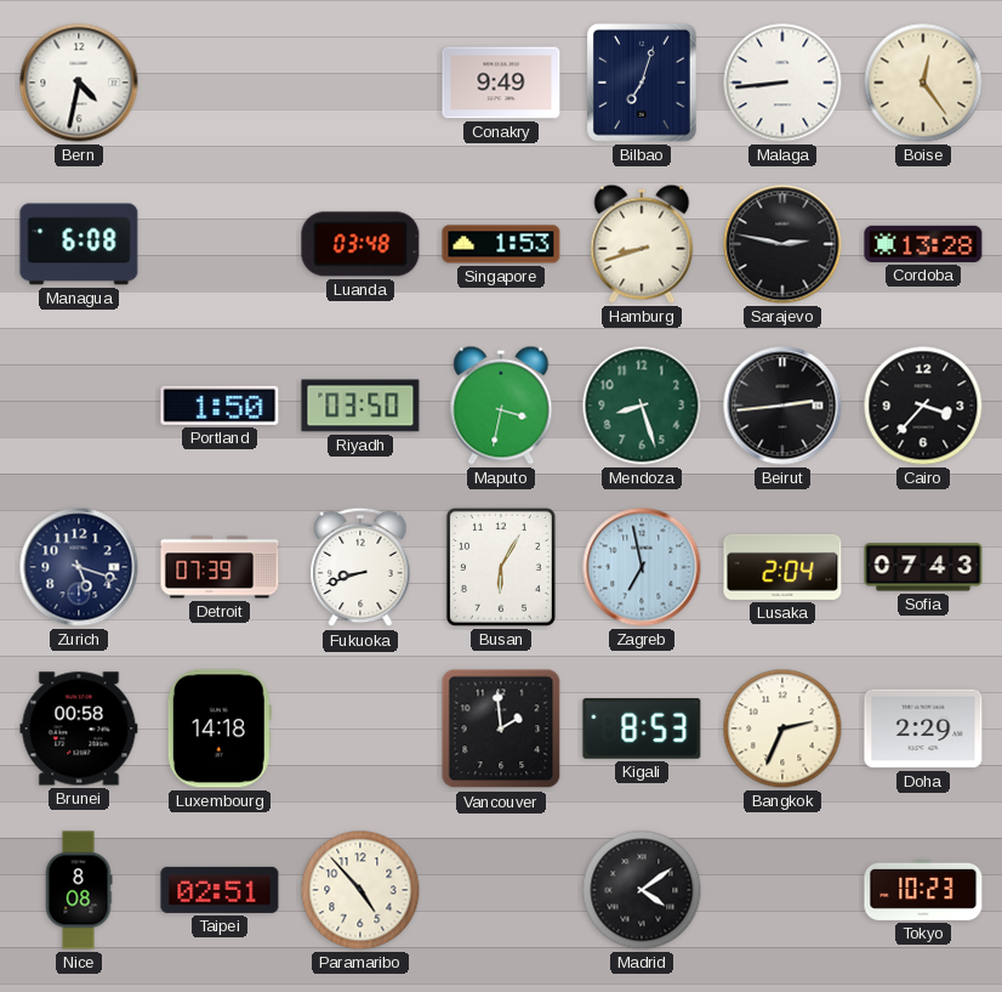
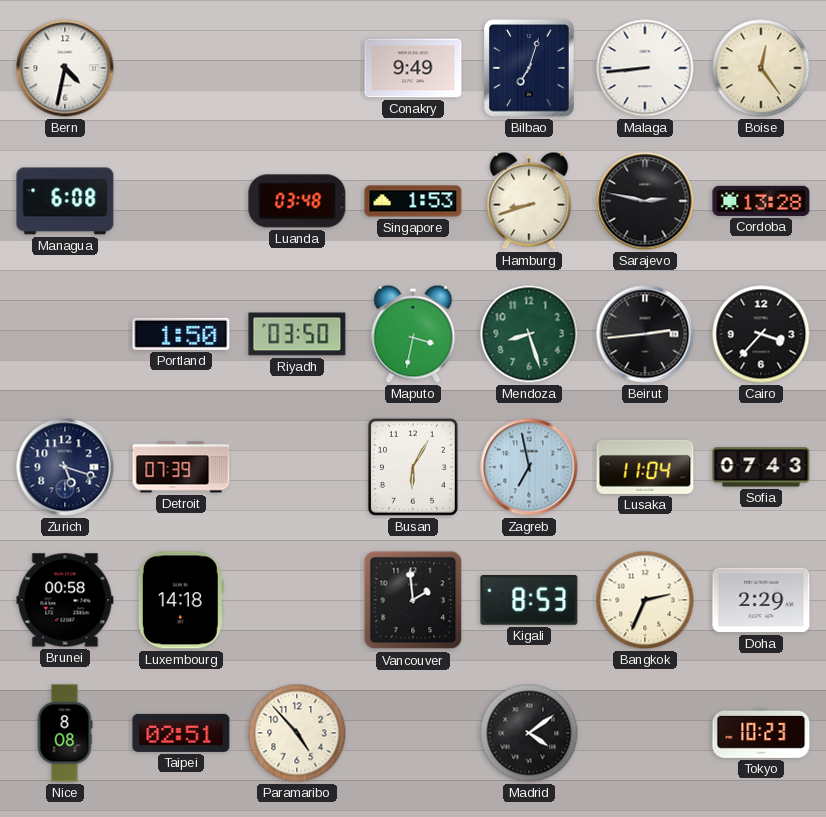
Fukuoka: 8:42 -> none
Lusaka: 2:04 -> 11:04
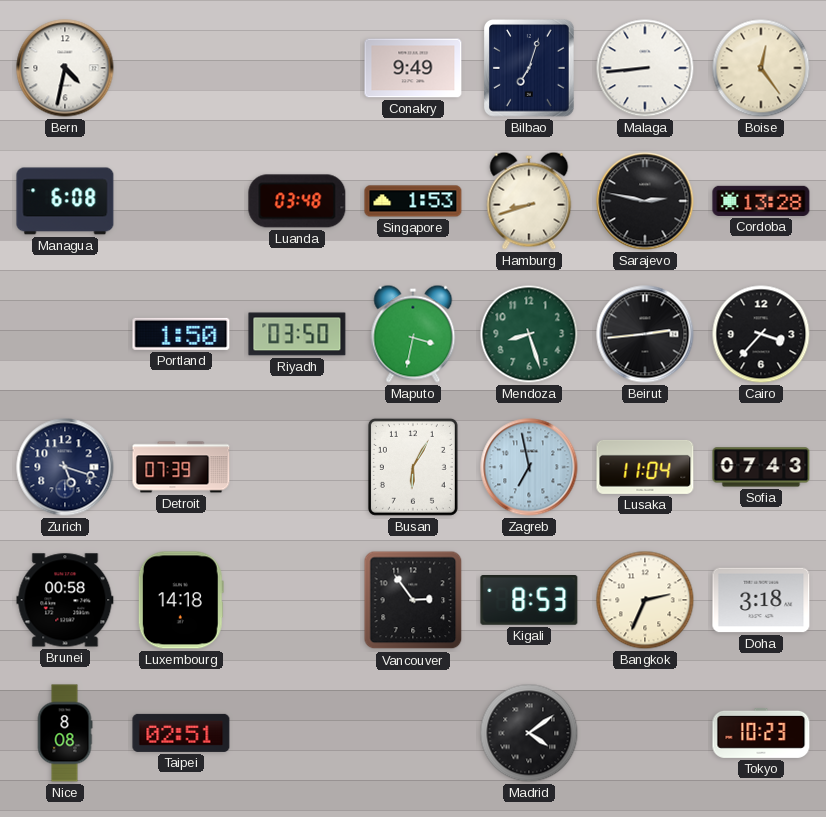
Vancouver: 1:59 -> 2:54
Doha: 2:29 -> 3:18
Paramaribo: 4:53 -> none
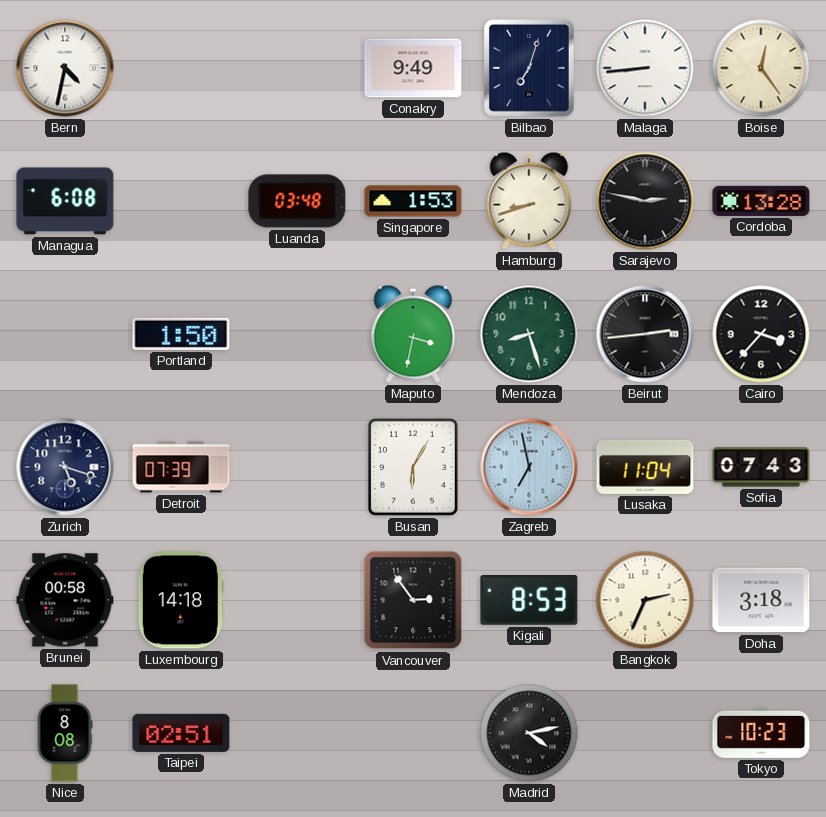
Riyadh: 03:50 -> none
Madrid: 4:09 -> 4:13
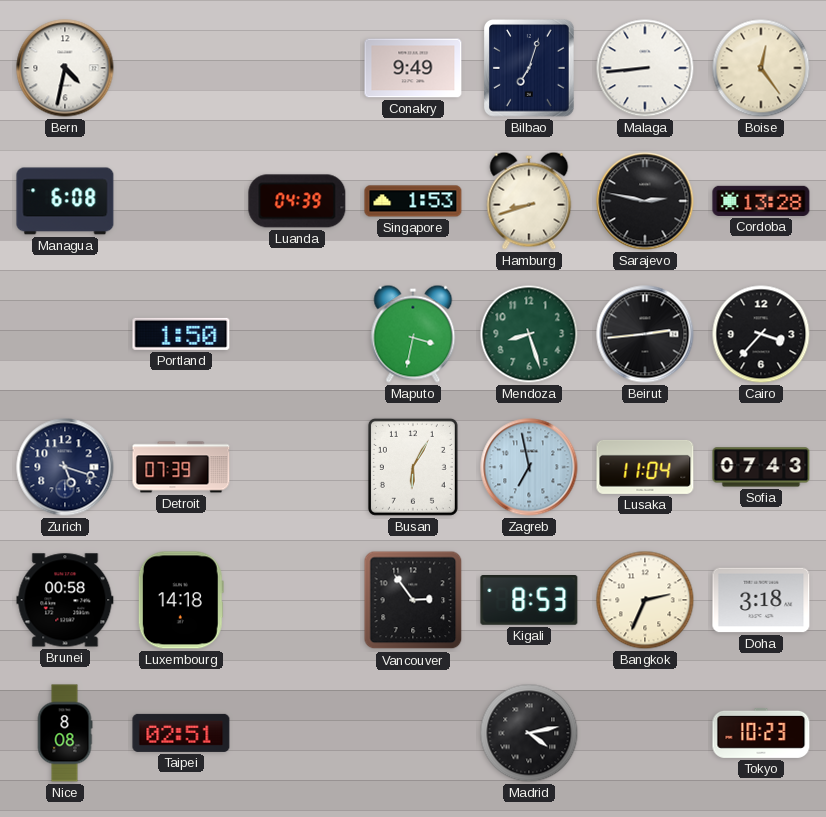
Luanda: 03:48 -> 04:39
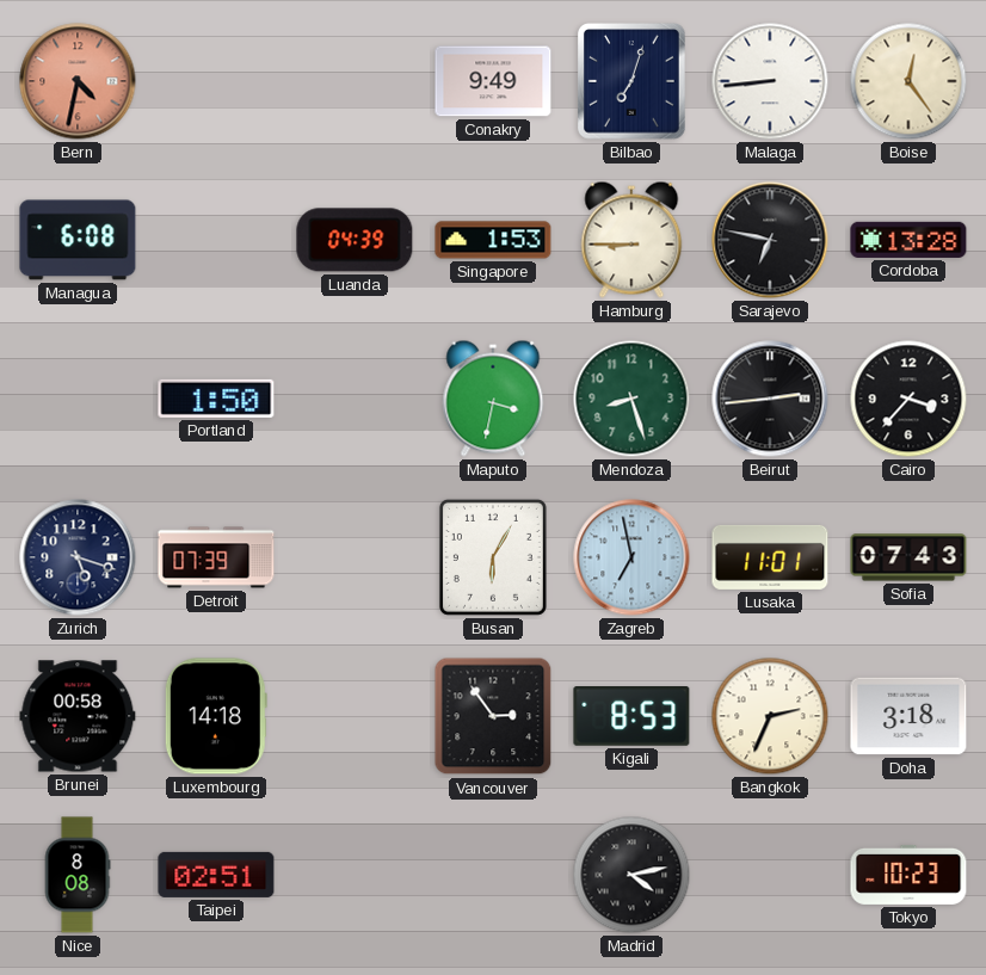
Bern dial: white -> salmon
Hamburg: 8:42 -> 8:45
Sarajevo: 2:47 -> 6:47
Lusaka: 11:04 -> 11:01
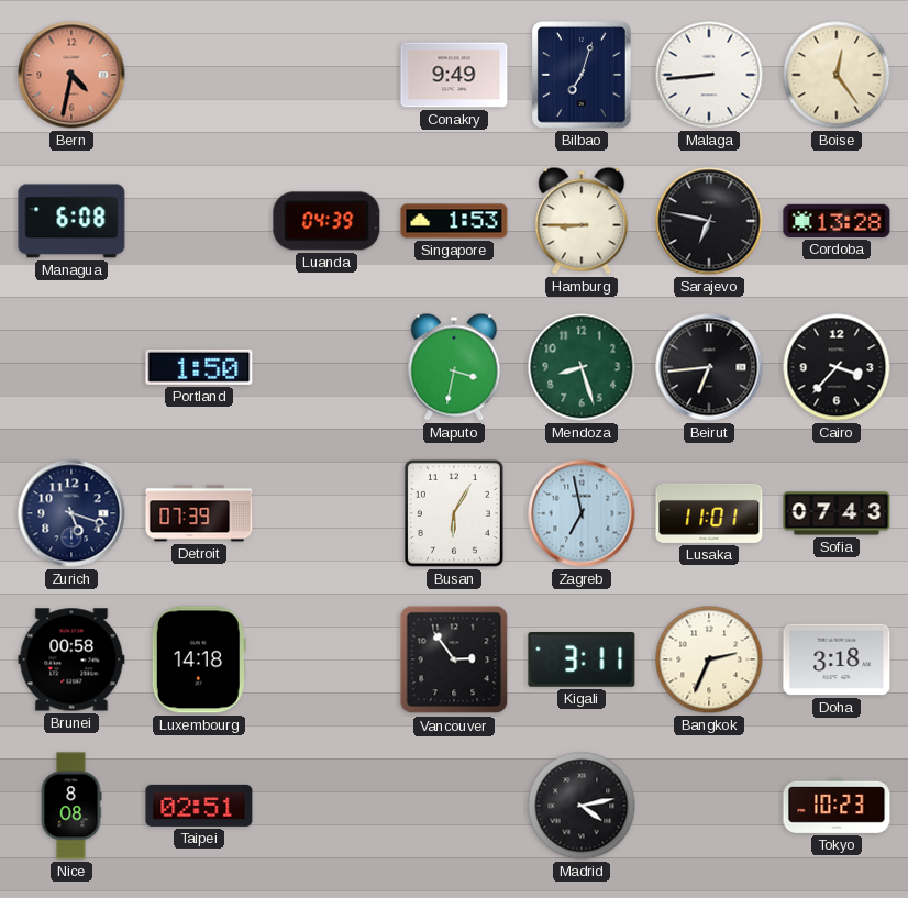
Beirut: 2:44 -> 6:44
Kigali: 8:53 -> 3:11
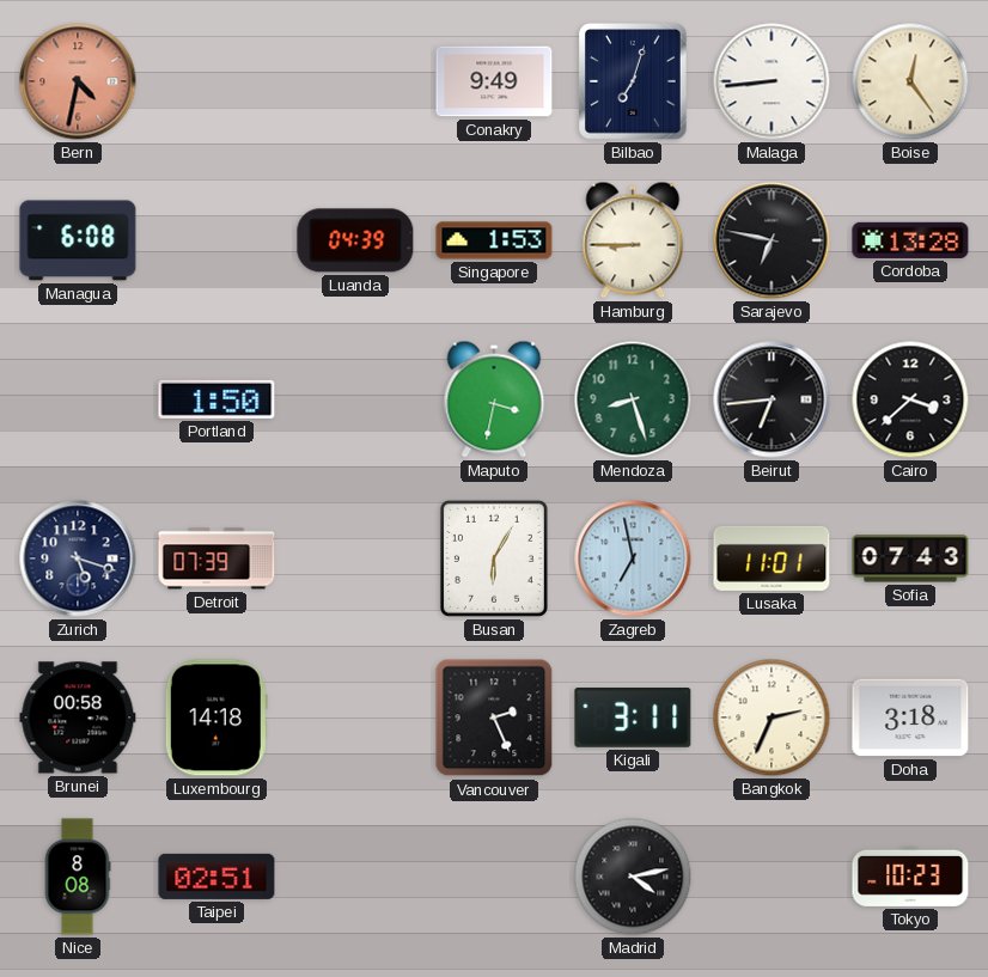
Cairo: 3:37 -> 3:38
Vancouver: 2:54 -> 2:26
